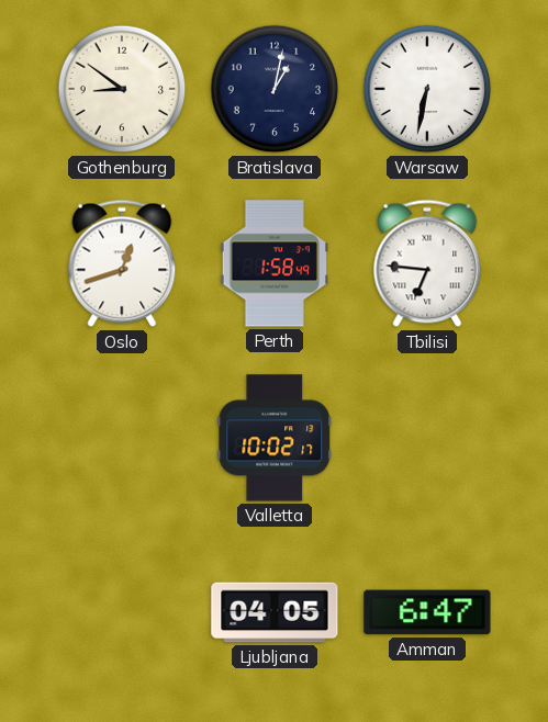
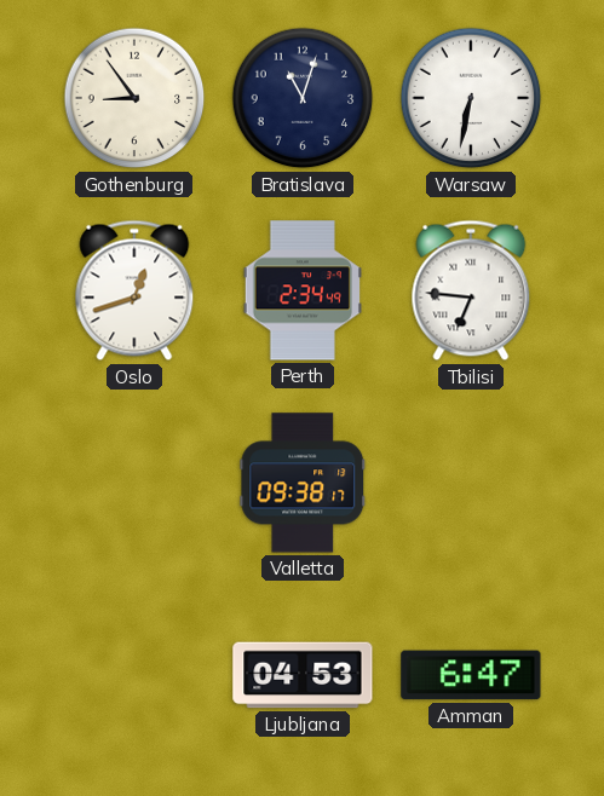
Gothenburg: 8:51 -> 8:54
Bratislava: 1:02 -> 11:03
Perth: 1:58 -> 2:34
Valletta: 10:02 -> 09:38
Ljubljana: 04:05 -> 04:53
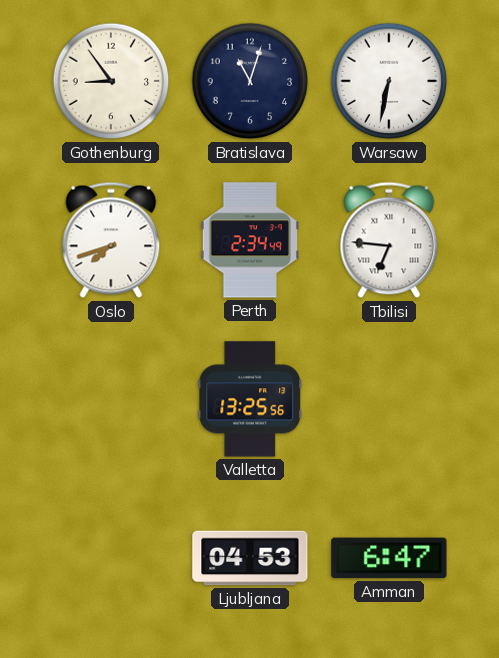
Oslo: 12:42 -> 7:42
Valletta: 09:38 -> 13:25
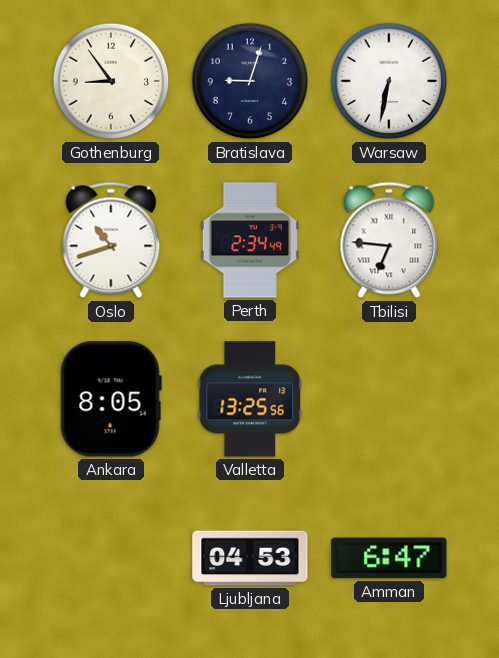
Bratislava: 11:03 -> 9:03
Oslo: 7:42 -> 10:42
Ankara: none -> 8:05
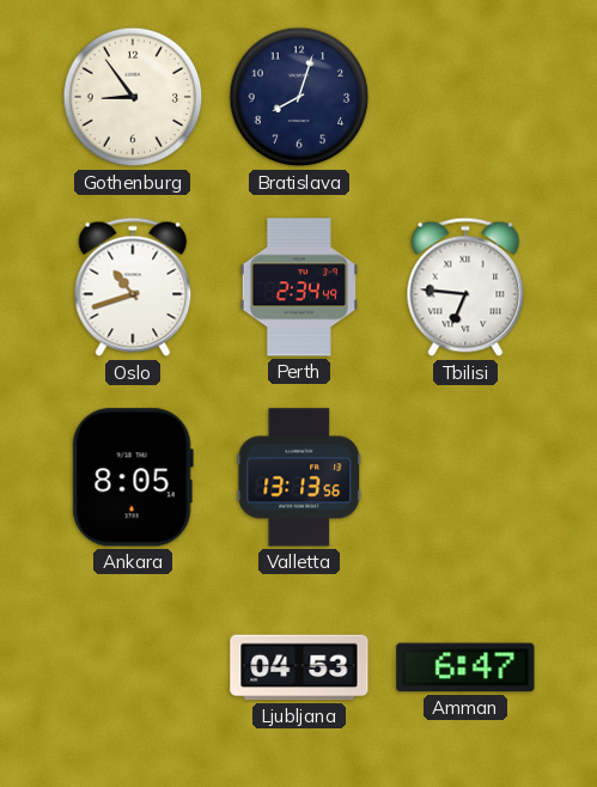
Bratislava: 9:03 -> 8:03
Warsaw: 6:32 -> none
Valletta: 13:25 -> 13:13
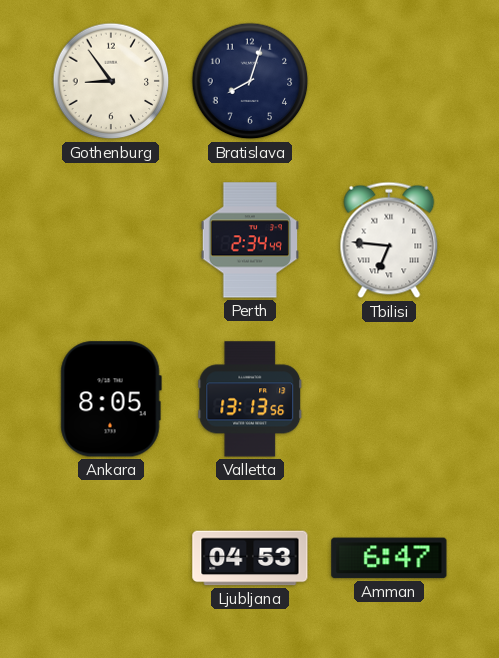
Oslo: 10:42 -> none
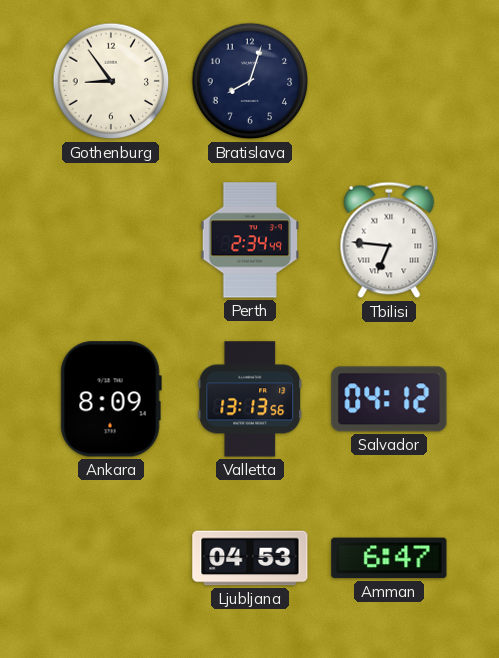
Ankara: 8:05 -> 8:09
Salvador: none -> 04:12
